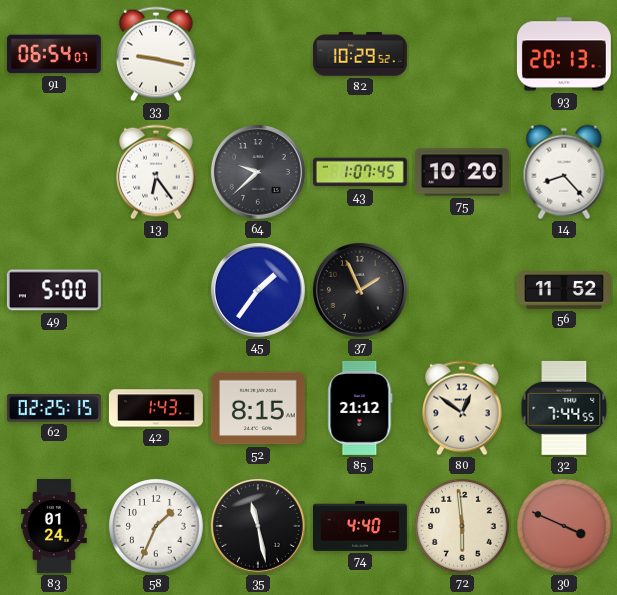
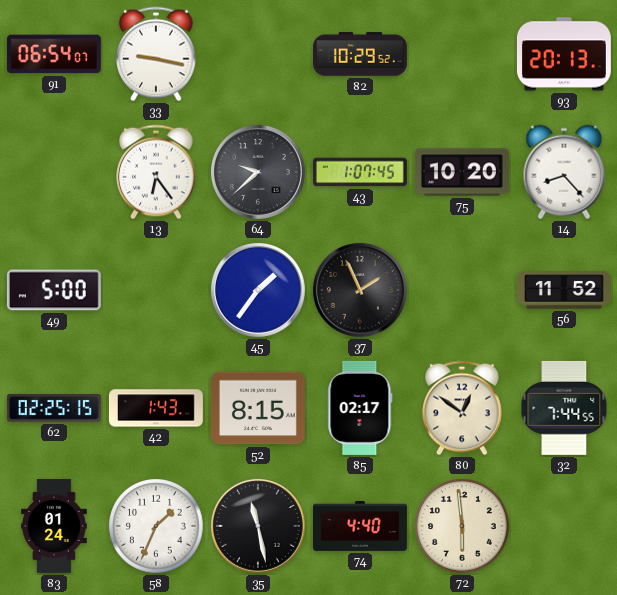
85: 21:12 -> 02:17
30: 3:49 -> none
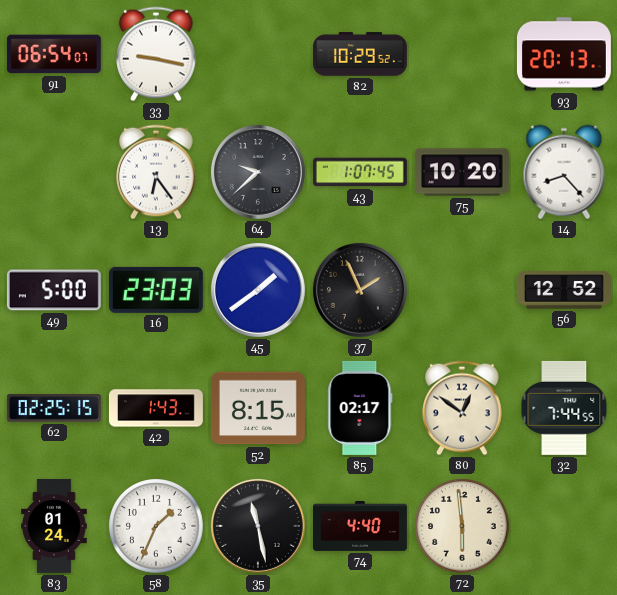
16: none -> 23:03
45: 1:36 -> 1:39
56: 11:52 -> 12:52
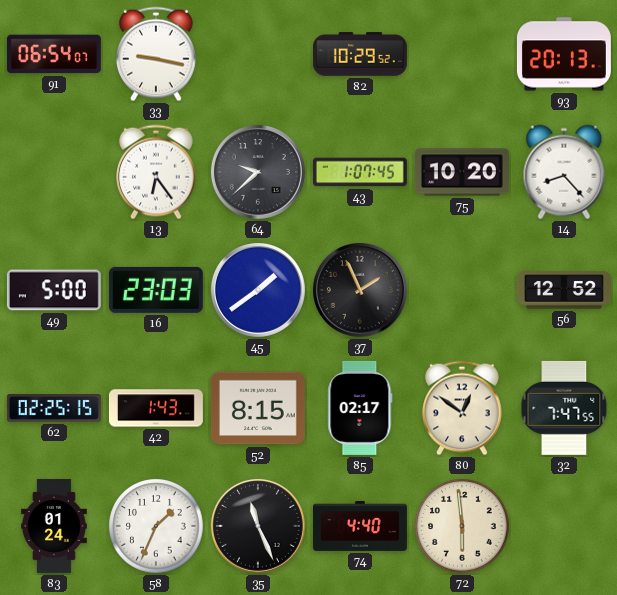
32: 7:44 -> 7:47
35: 11:28 -> 11:26
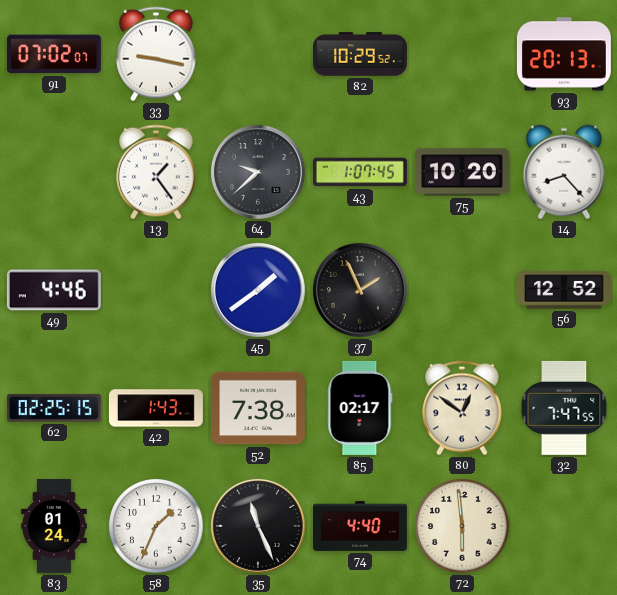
91: 06:54 -> 07:02
13: 6:24 -> 1:24
49: 5:00 -> 4:46
16: 23:03 -> none
52: 8:15 -> 7:38
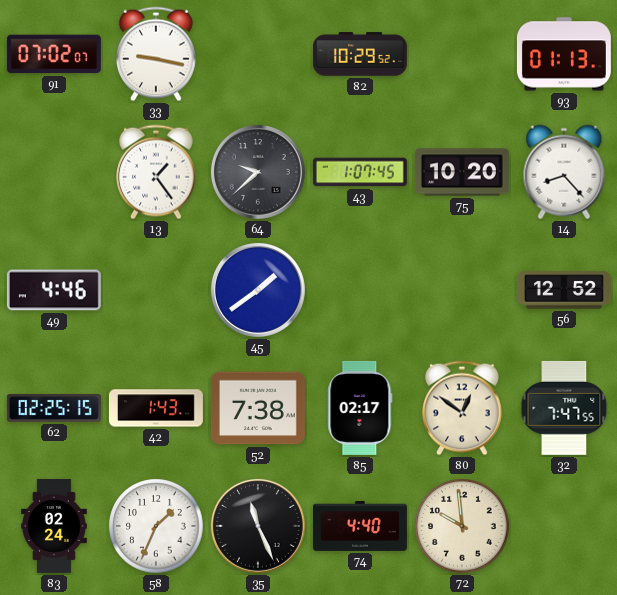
93: 20:13 -> 01:13
37: 1:56 -> none
83: 01:24 -> 02:24
72: 5:59 -> 9:59
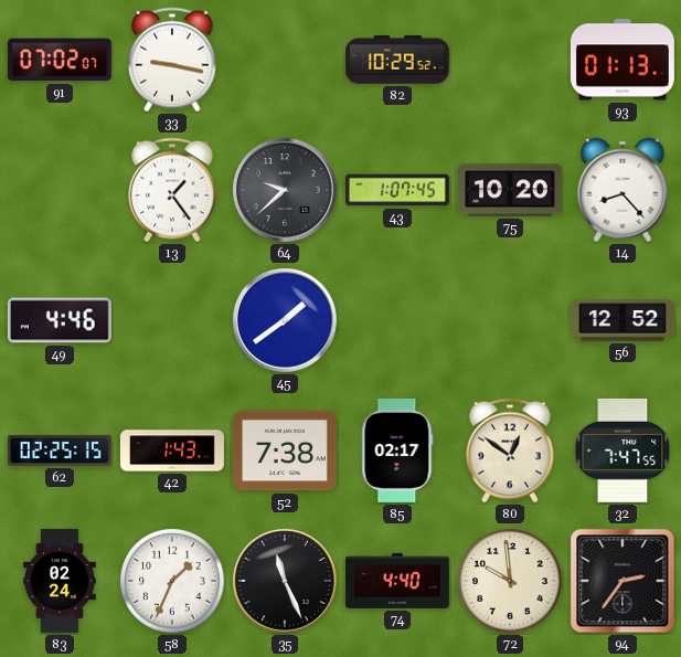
94: none -> 2:36
